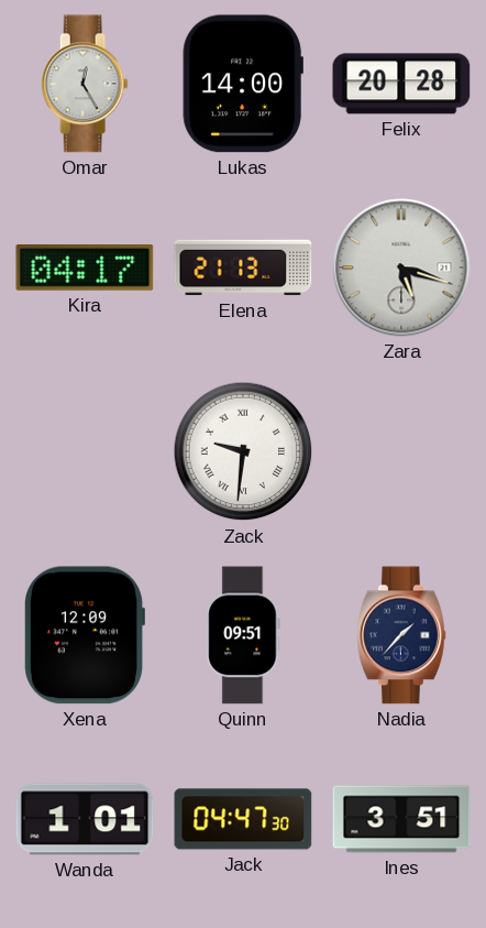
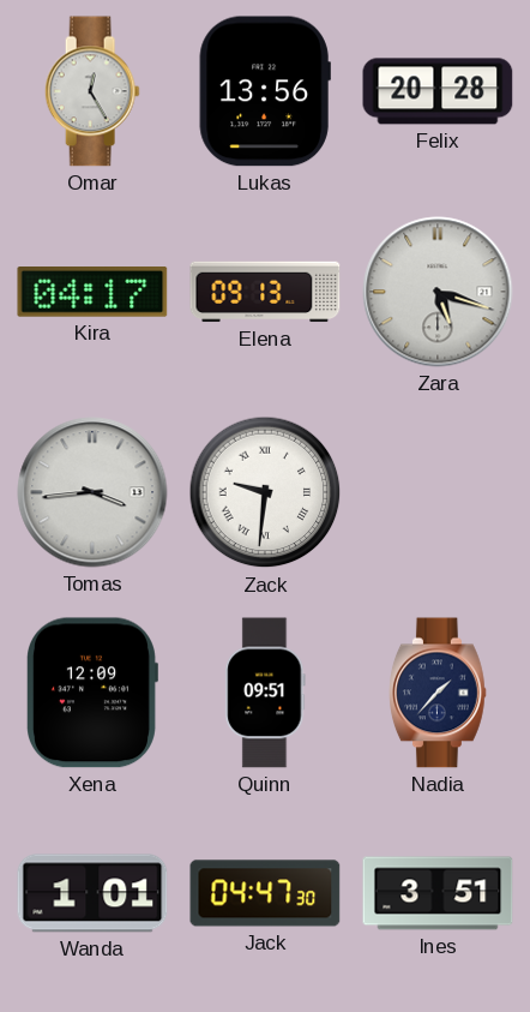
Lukas: 14:00 -> 13:56
Elena: 21:13 -> 09:13
Tomas: none -> 3:44
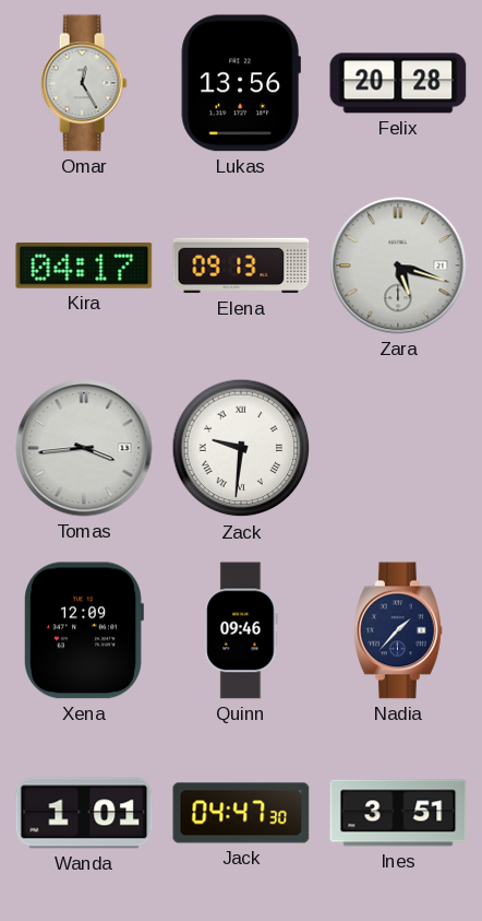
Quinn: 09:51 -> 09:46
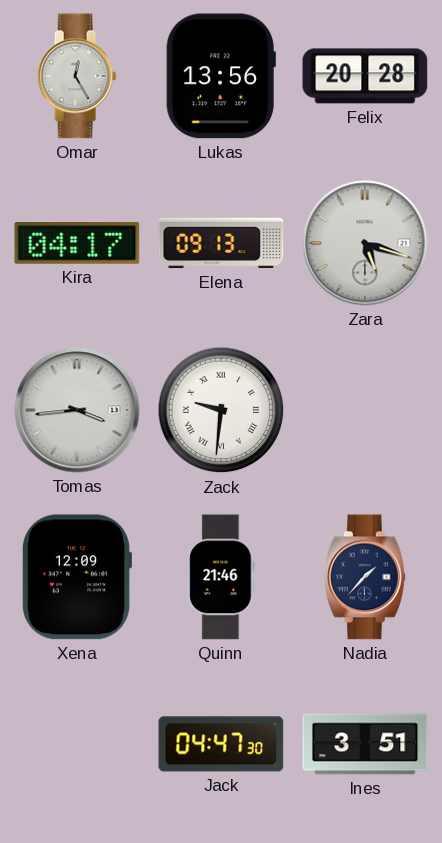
Quinn: 09:46 -> 21:46
Wanda: 1:01 -> none
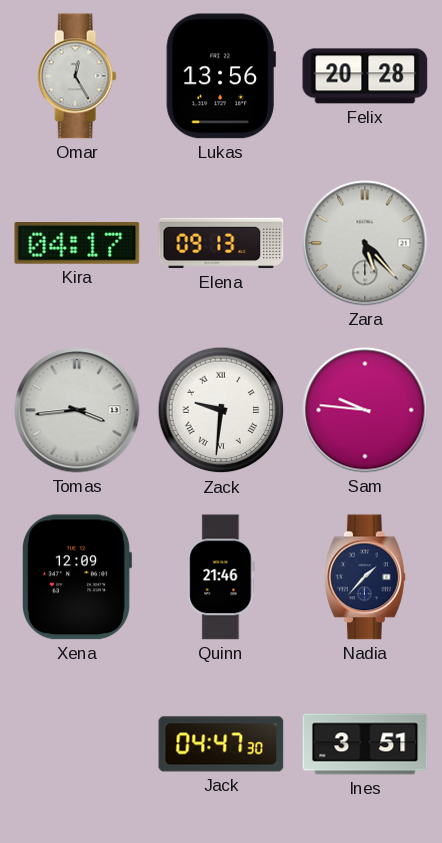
Zara: 5:18 -> 5:23
Sam: none -> 9:46
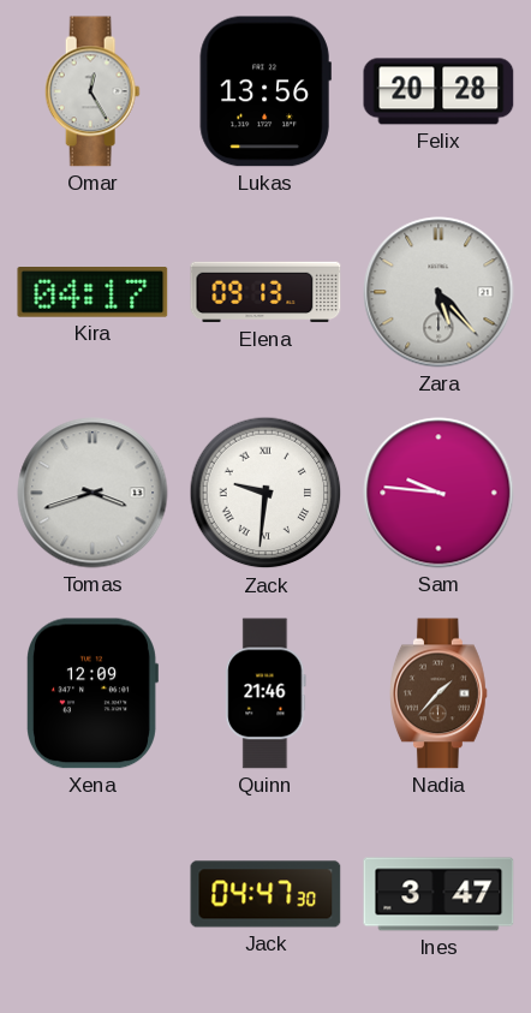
Tomas: 3:44 -> 3:42
Nadia dial: navy -> brown
Ines: 3:51 -> 3:47
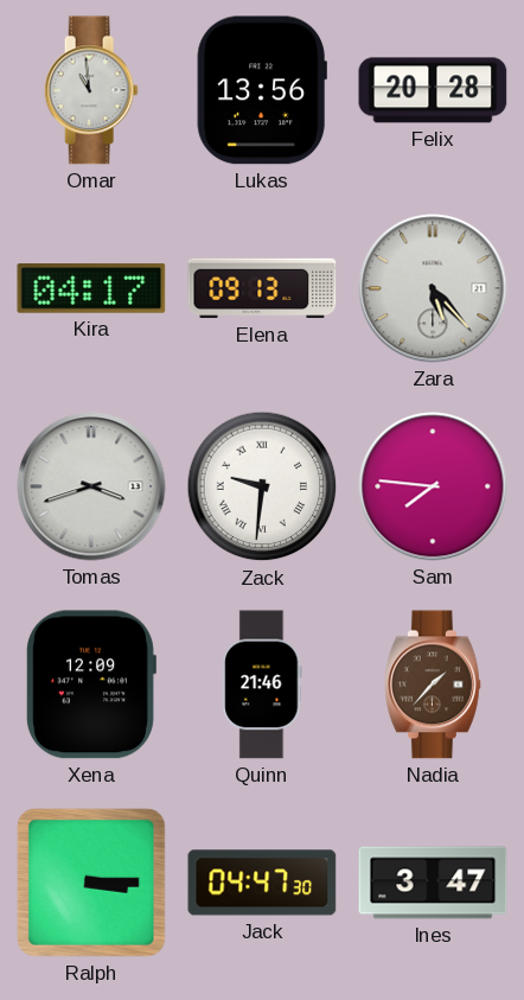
Omar: 12:25 -> 10:59
Sam: 9:46 -> 7:46
Ralph: none -> 3:15
